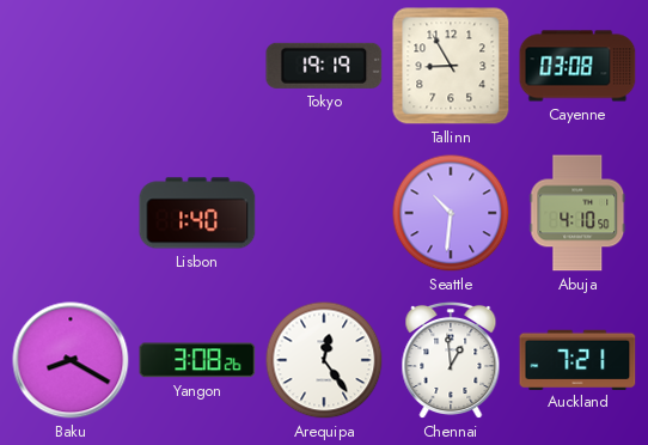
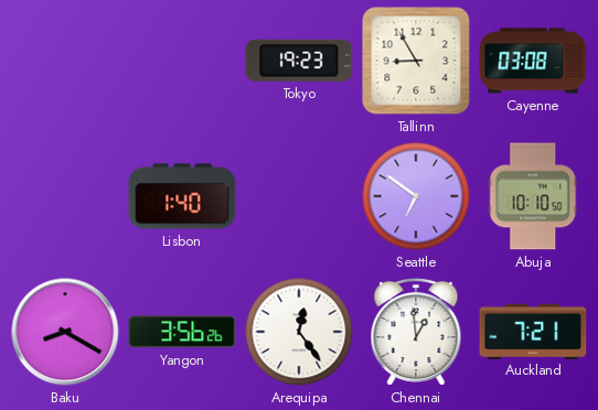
Tokyo: 19:19 -> 19:23
Seattle: 10:31 -> 6:51
Abuja: 4:10 -> 10:10
Yangon: 3:08 -> 3:56
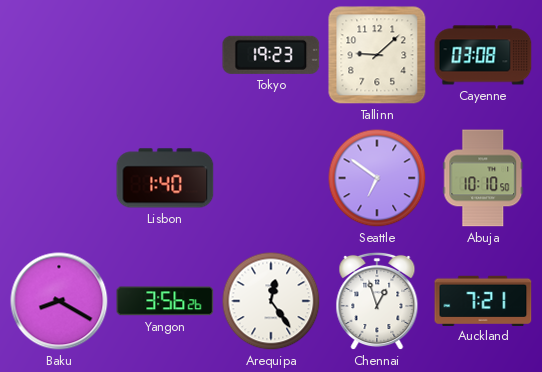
Tallinn: 8:55 -> 9:08
Chennai: 12:59 -> 12:57
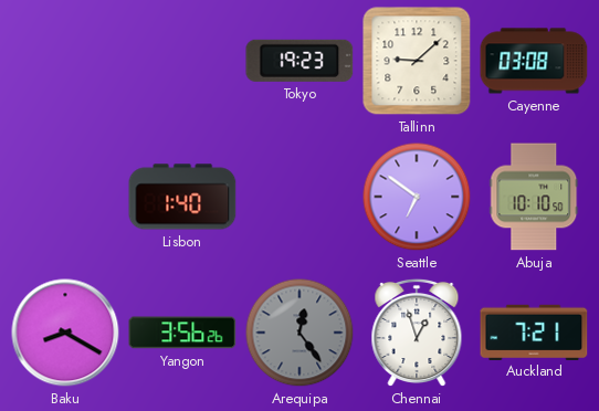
Arequipa dial: white -> grey
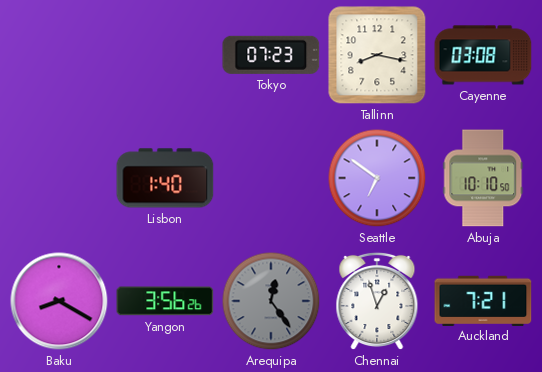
Tokyo: 19:23 -> 07:23
Tallinn: 9:08 -> 8:17
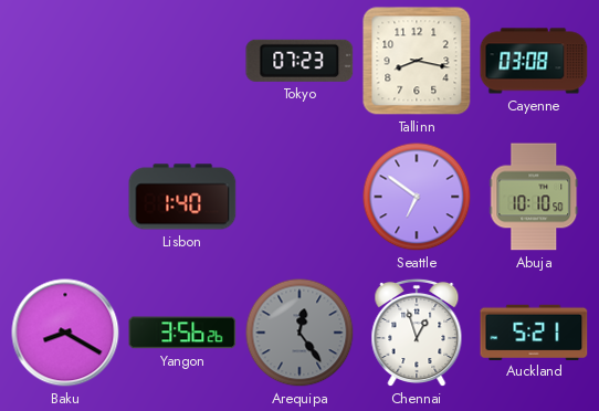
Auckland: 7:21 -> 5:21
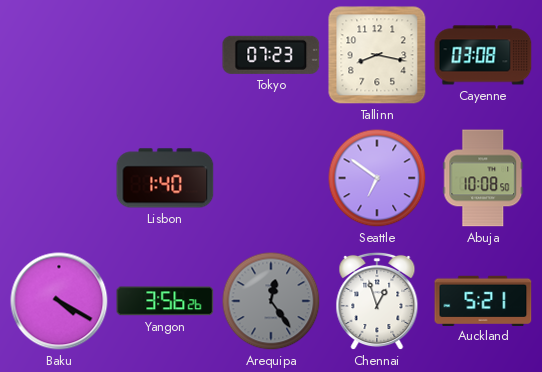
Abuja: 10:10 -> 10:08
Baku: 8:20 -> 4:20
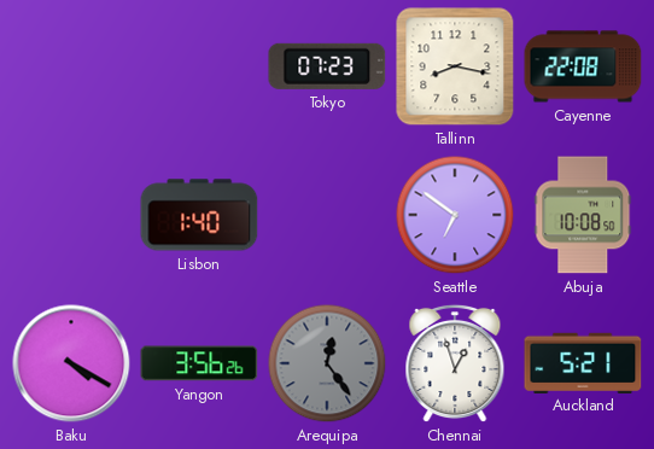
Cayenne: 03:08 -> 22:08
